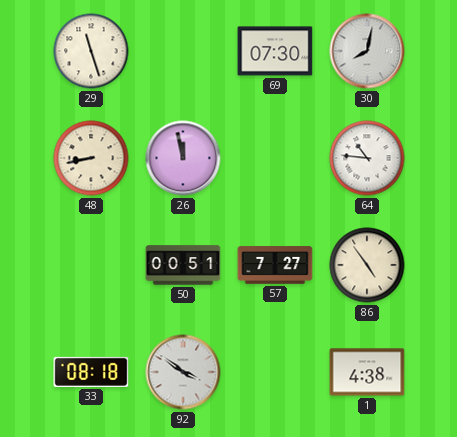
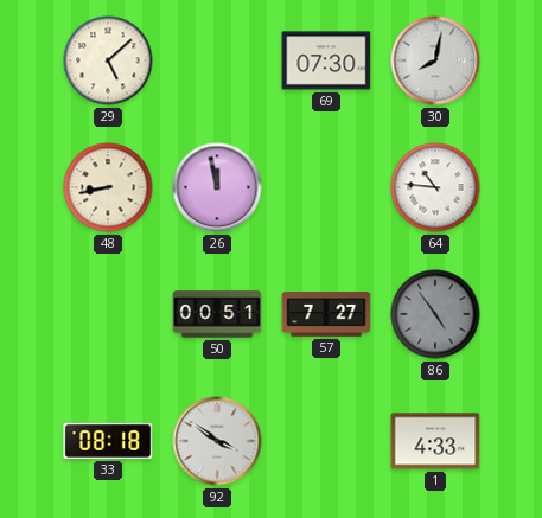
29: 11:27 -> 5:08
86 dial: cream -> grey
1: 4:38 -> 4:33
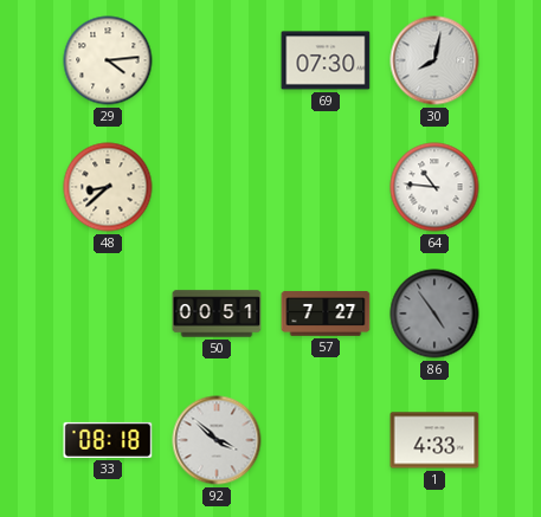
29: 5:08 -> 4:14
48: 8:43 -> 8:38
26: 11:58 -> none
92: 3:51 -> 3:52
